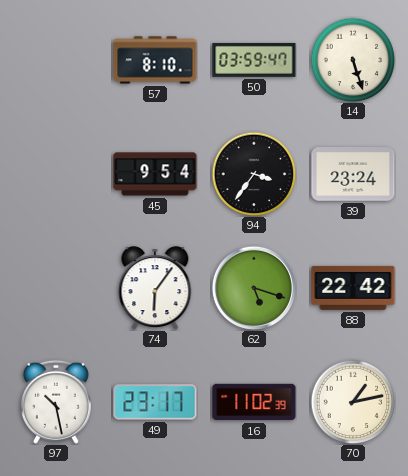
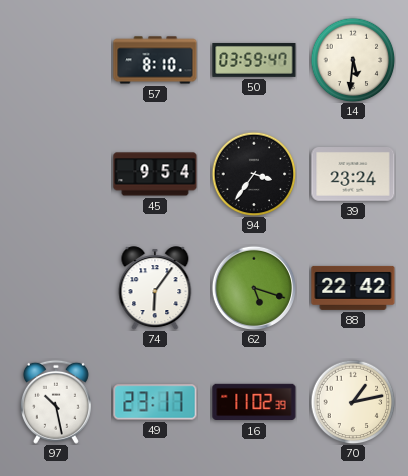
14: 5:27 -> 5:31
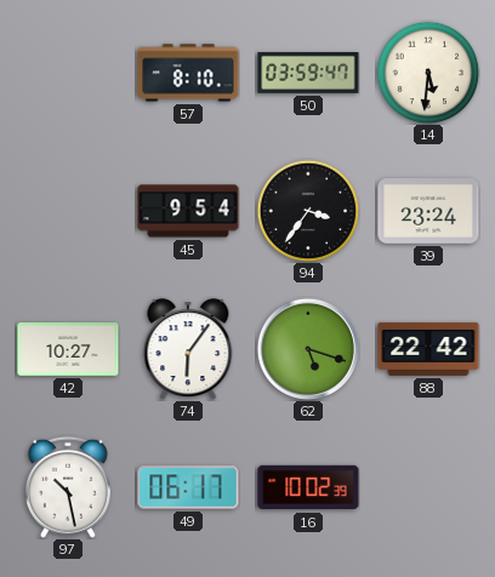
42: none -> 10:27
49: 23:17 -> 06:17
16: 11:02 -> 10:02
70: 1:13 -> none
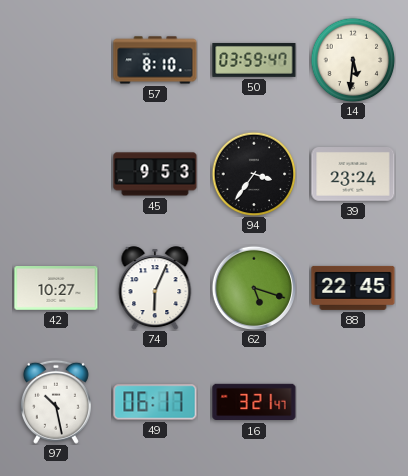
45: 9:54 -> 9:53
74: 6:06 -> 6:04
88: 22:42 -> 22:45
16: 10:02 -> 3:21
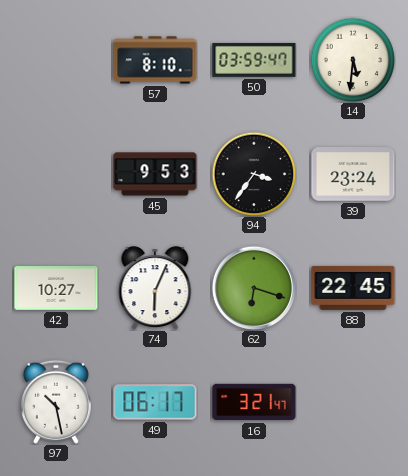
62: 5:18 -> 6:18
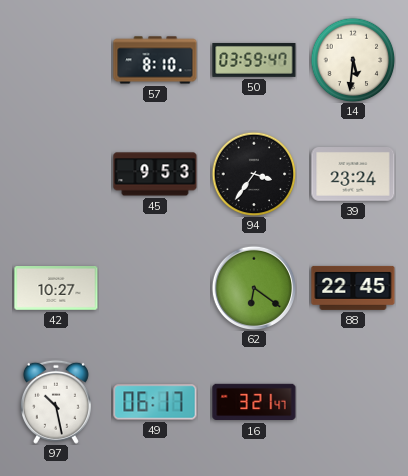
74: 6:04 -> none
62: 6:18 -> 6:21
